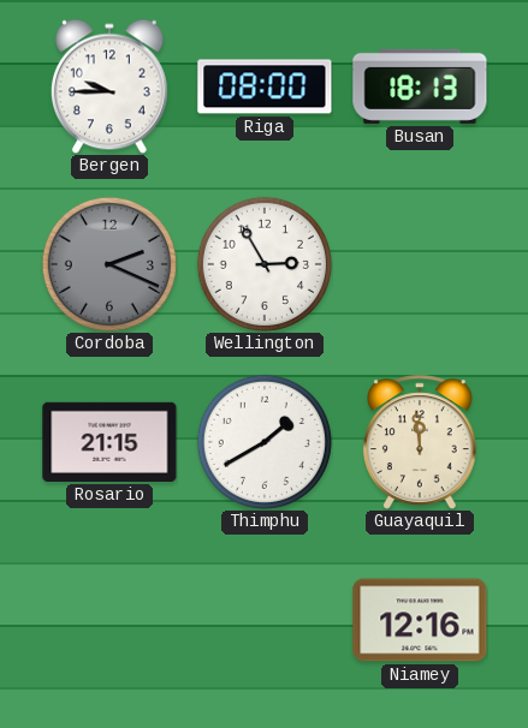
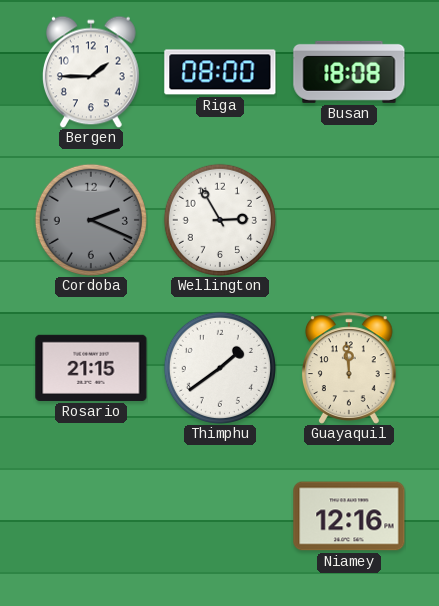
Bergen: 9:45 -> 1:45
Busan: 18:13 -> 18:08
Thimphu: 1:40 -> 1:39
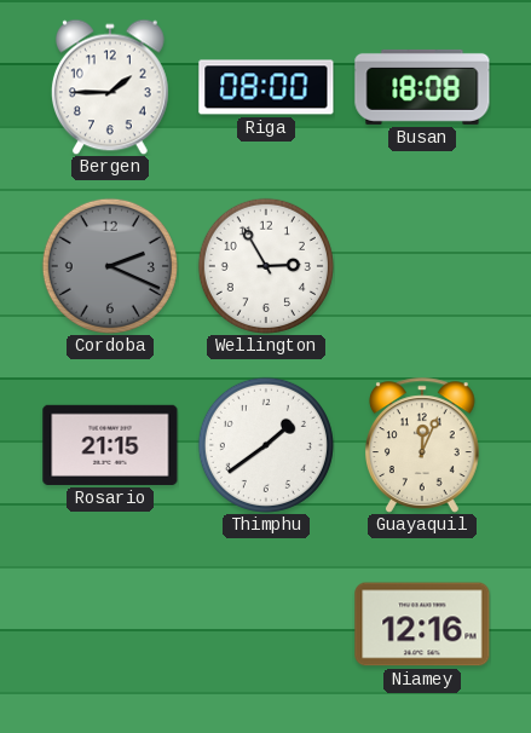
Guayaquil: 11:59 -> 12:04
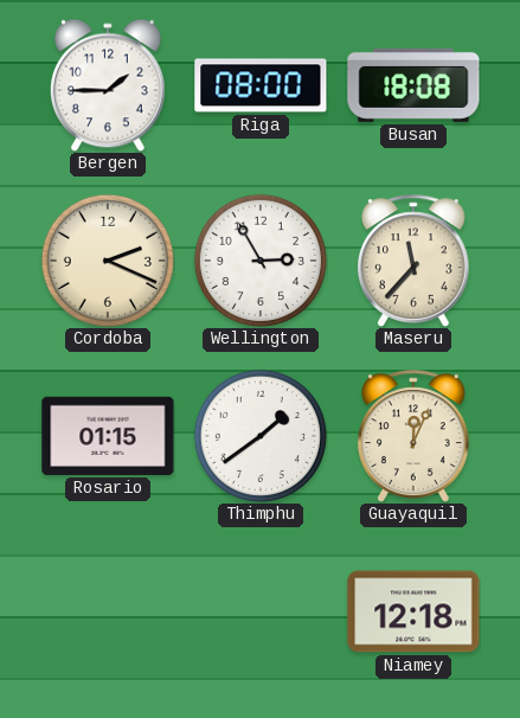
Cordoba dial: grey -> cream
Maseru: none -> 11:37
Rosario: 21:15 -> 01:15
Niamey: 12:16 -> 12:18
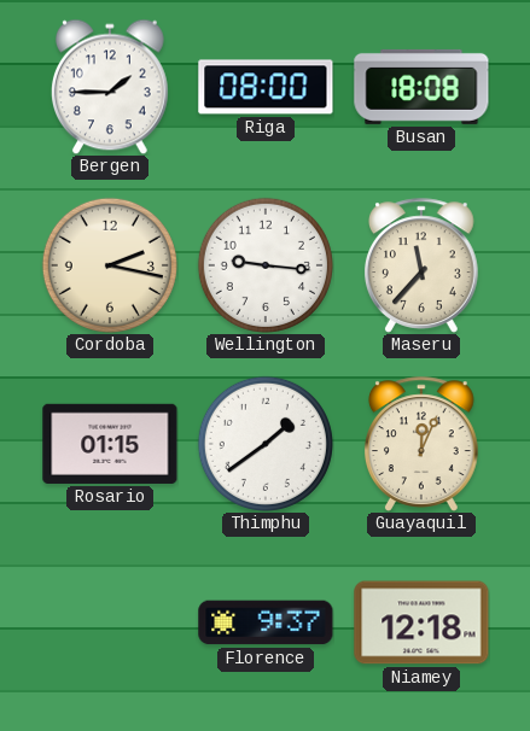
Cordoba: 2:19 -> 2:17
Wellington: 2:55 -> 9:16
Florence: none -> 9:37
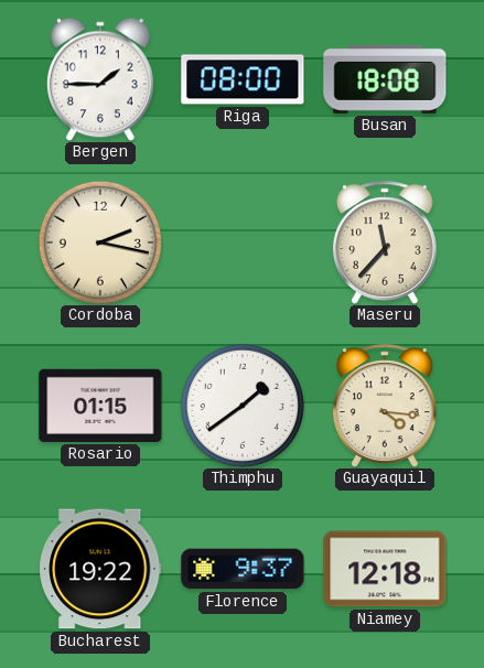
Wellington: 9:16 -> none
Guayaquil: 12:04 -> 4:16
Bucharest: none -> 19:22
